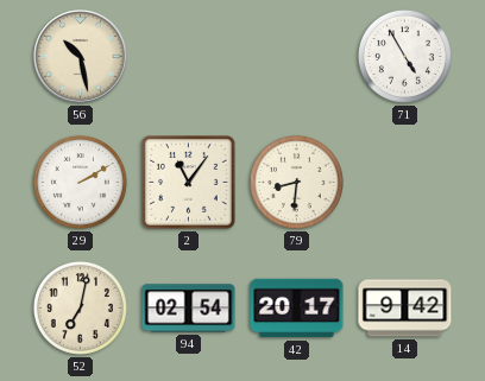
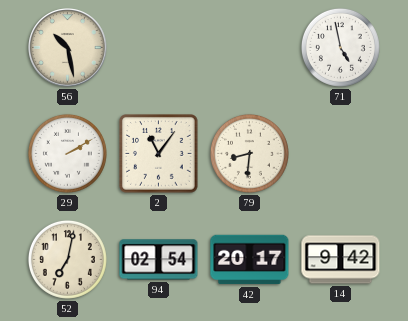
71: 4:55 -> 4:58
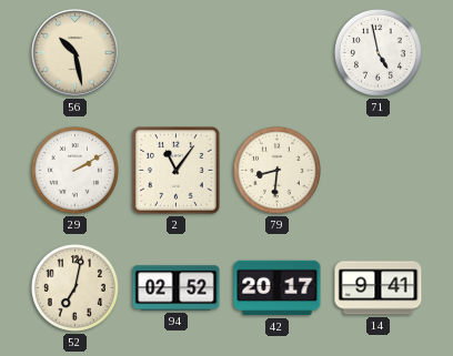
94: 02:54 -> 02:52
14: 9:42 -> 9:41
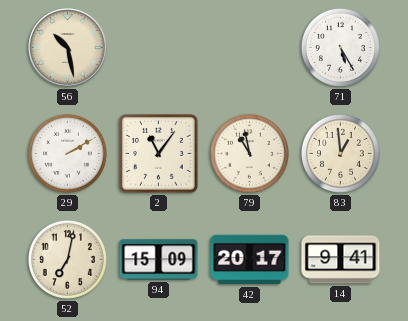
71: 4:58 -> 5:25
79: 8:31 -> 10:58
83: none -> 12:59
94: 02:52 -> 15:09
